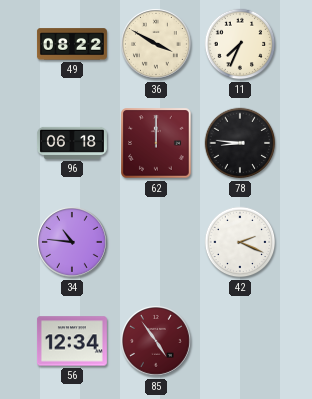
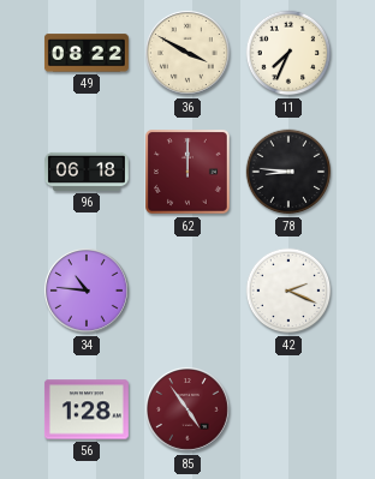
56: 12:34 -> 1:28
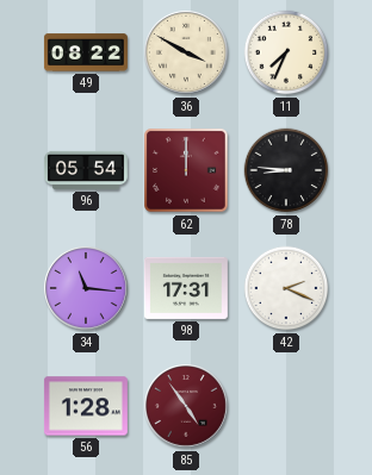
96: 06:18 -> 05:54
34: 10:46 -> 11:16
98: none -> 17:31
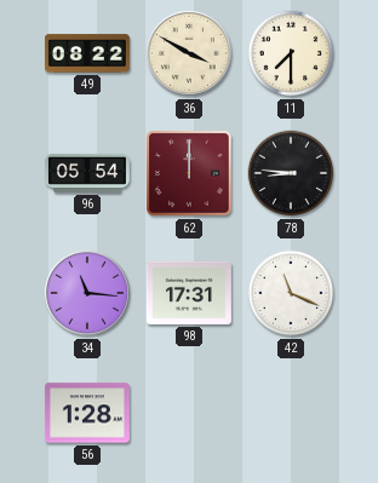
11: 7:34 -> 7:30
42: 2:19 -> 11:19
85: 4:54 -> none
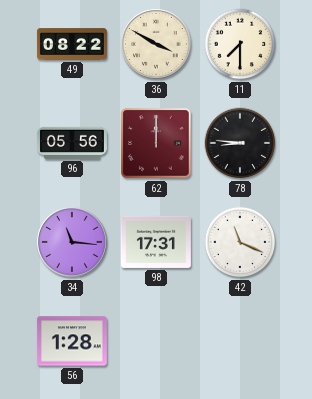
96: 05:54 -> 05:56
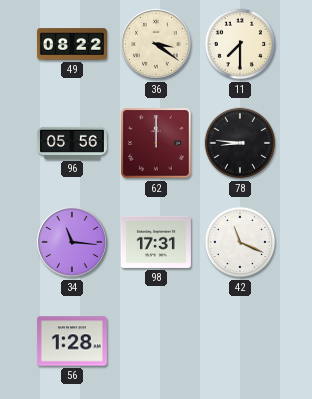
36: 3:50 -> 3:21
